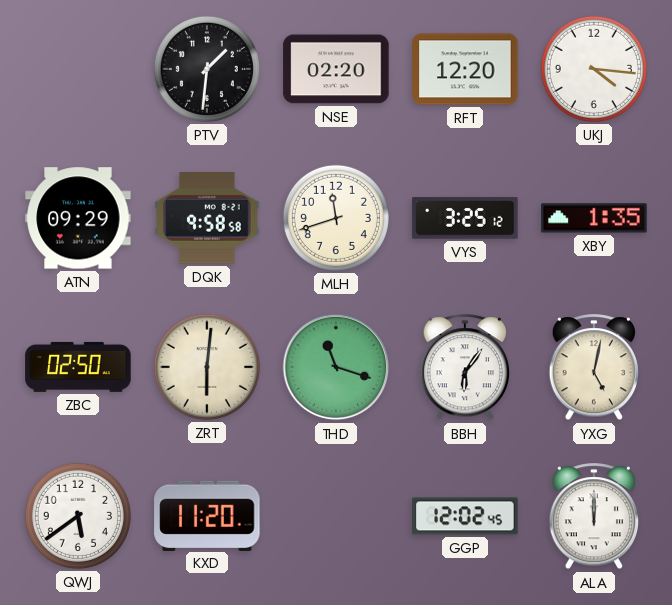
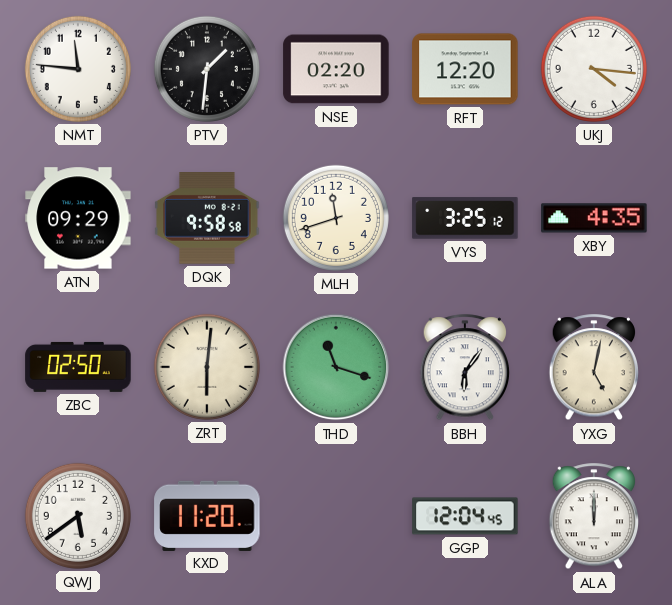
NMT: none -> 11:46
XBY: 1:35 -> 4:35
GGP: 12:02 -> 12:04
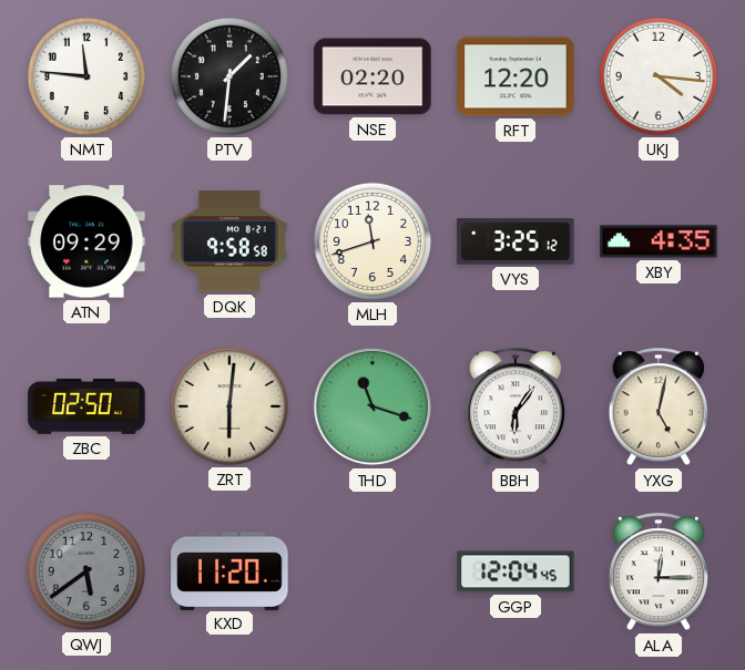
QWJ dial: white -> grey
ALA: 12:00 -> 12:15
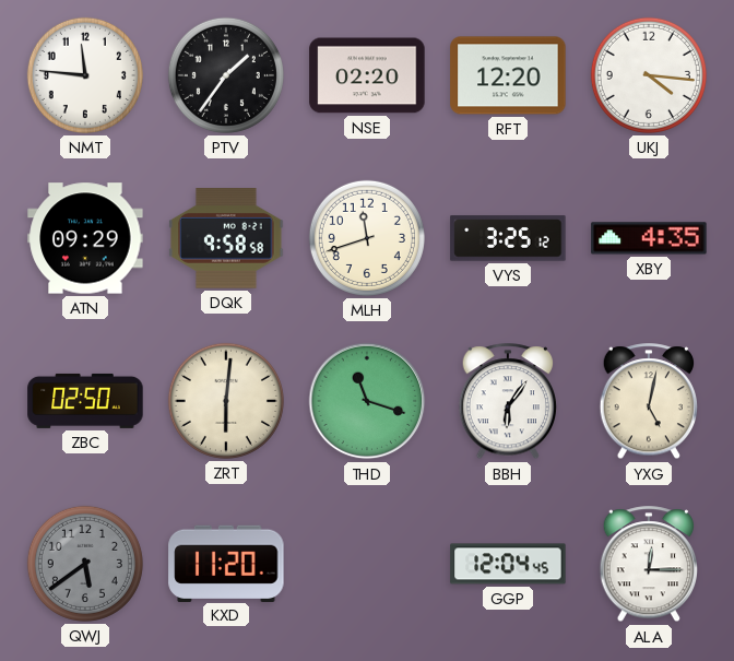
PTV: 1:31 -> 1:36
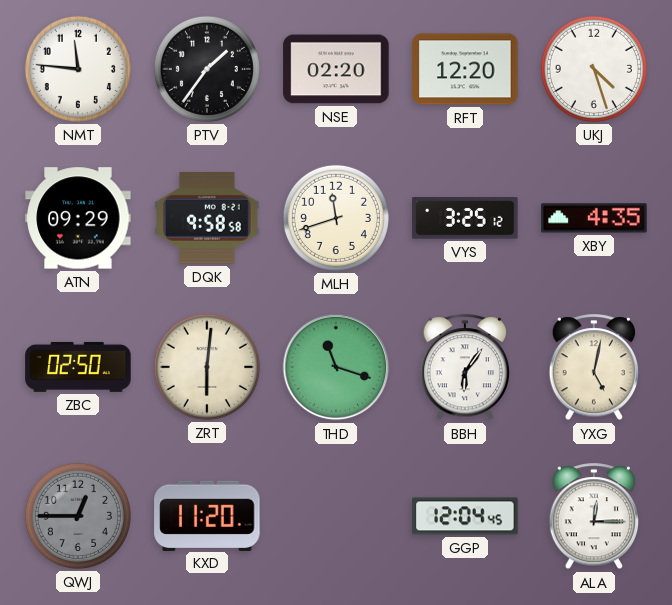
UKJ: 4:16 -> 4:27
QWJ: 5:39 -> 12:45
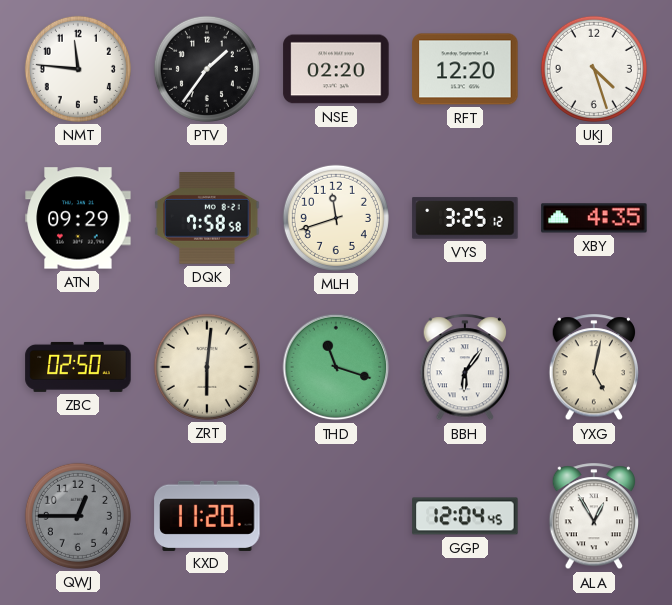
DQK: 9:58 -> 7:58
ALA: 12:15 -> 12:55
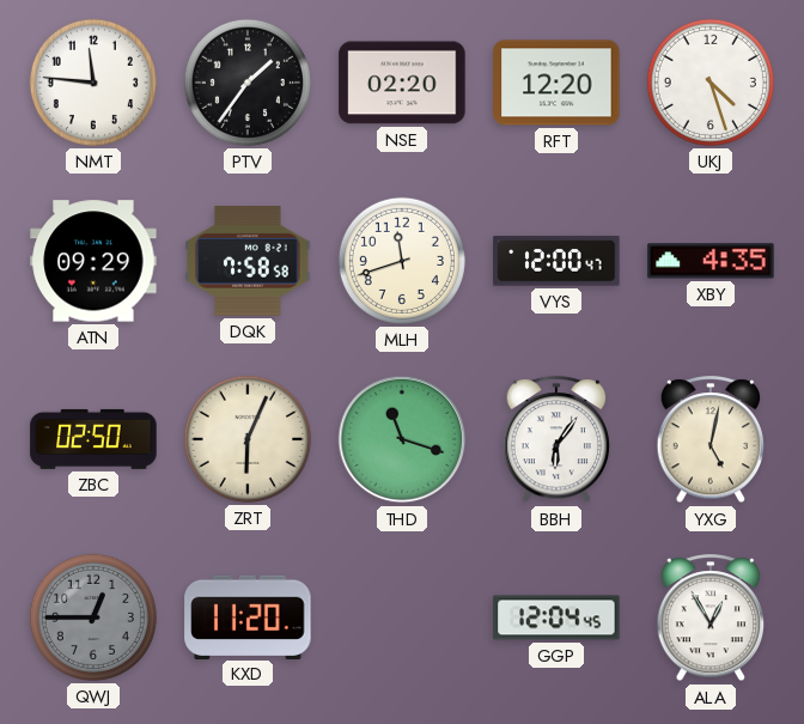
VYS: 3:25 -> 12:00
ZRT: 6:01 -> 6:04
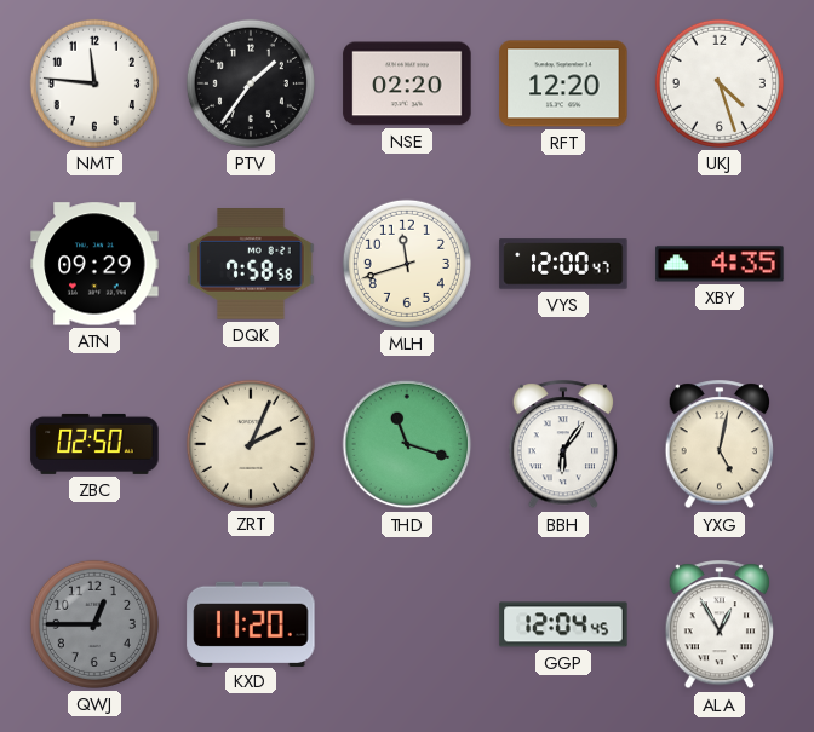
ZRT: 6:04 -> 2:04
